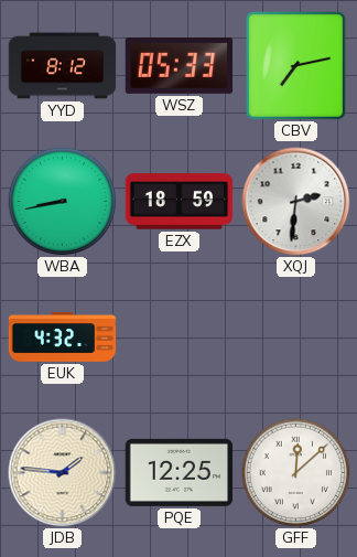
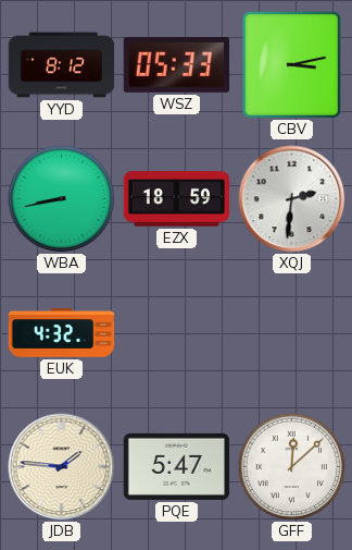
CBV: 7:13 -> 3:13
PQE: 12:25 -> 5:47
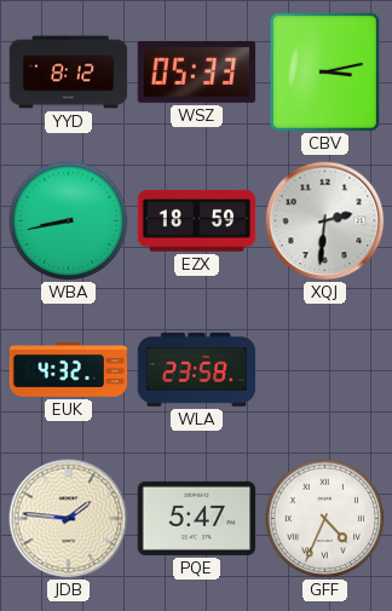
WLA: none -> 23:58
GFF: 12:08 -> 4:34
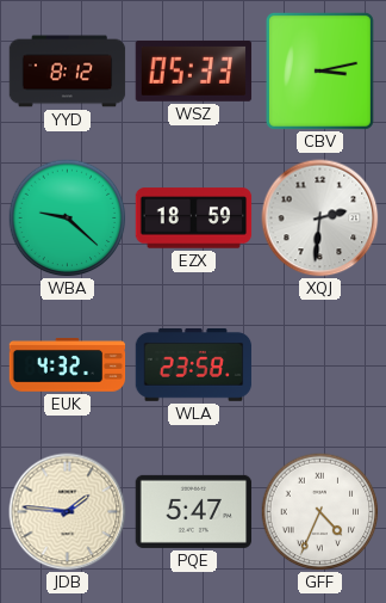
WBA: 8:43 -> 9:22
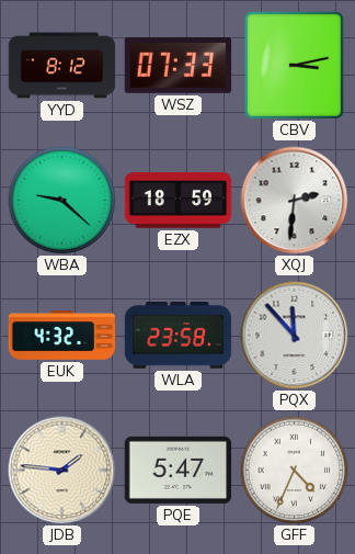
WSZ: 05:33 -> 07:33
PQX: none -> 11:53
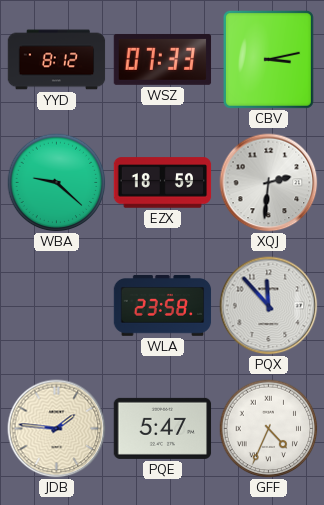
EUK: 4:32 -> none
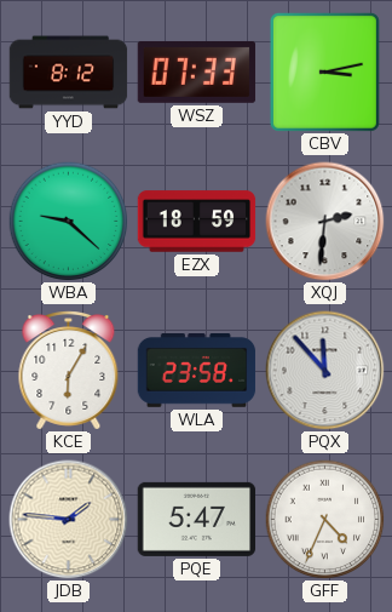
KCE: none -> 6:05
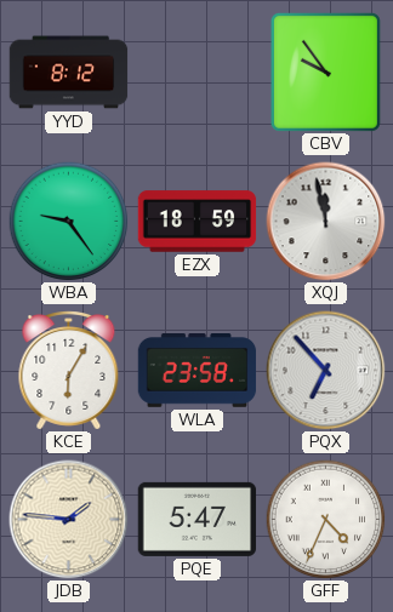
WSZ: 07:33 -> none
CBV: 3:13 -> 9:54
WBA: 9:22 -> 9:24
XQJ: 2:31 -> 11:58
PQX: 11:53 -> 6:53
